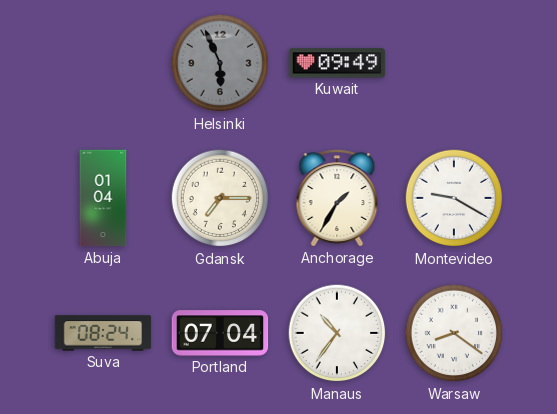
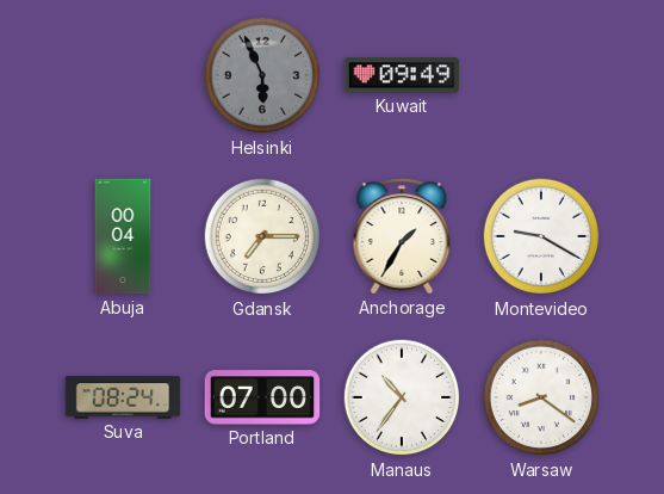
Abuja: 01:04 -> 00:04
Portland: 07:04 -> 07:00
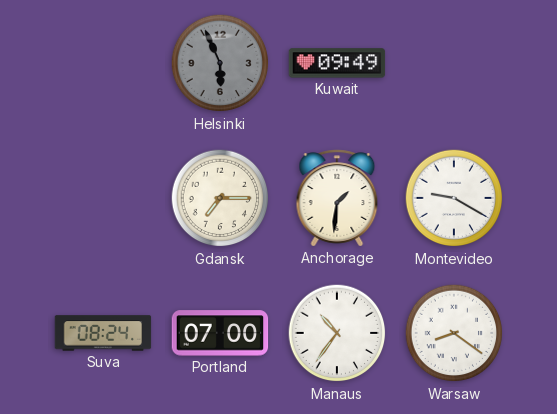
Abuja: 00:04 -> none
Anchorage: 1:35 -> 1:31
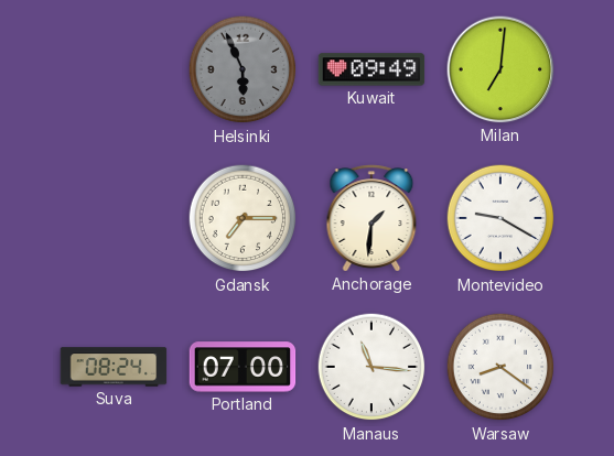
Milan: none -> 7:01
Manaus: 10:36 -> 11:16
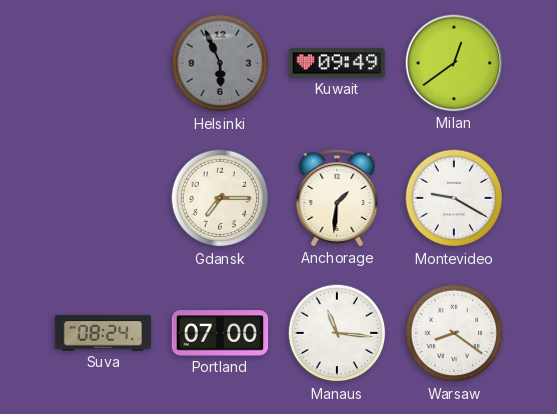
Milan: 7:01 -> 12:39
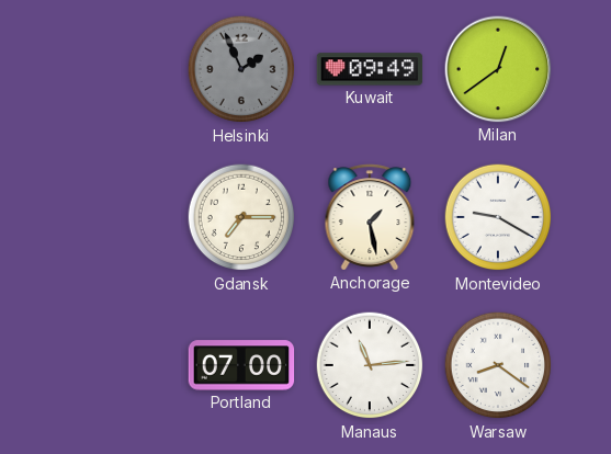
Helsinki: 5:56 -> 1:56
Anchorage: 1:31 -> 1:28
Suva: 08:24 -> none
Manaus: 11:16 -> 11:14
